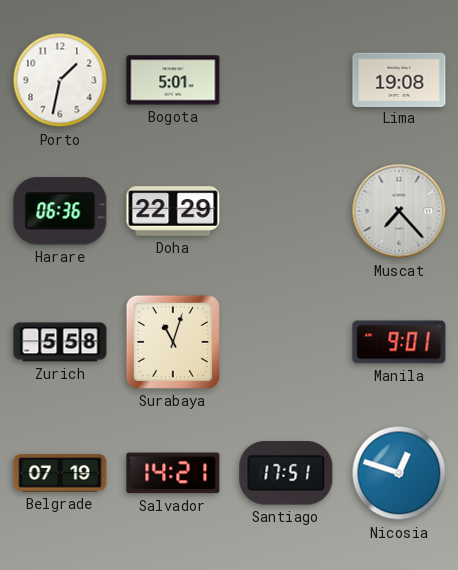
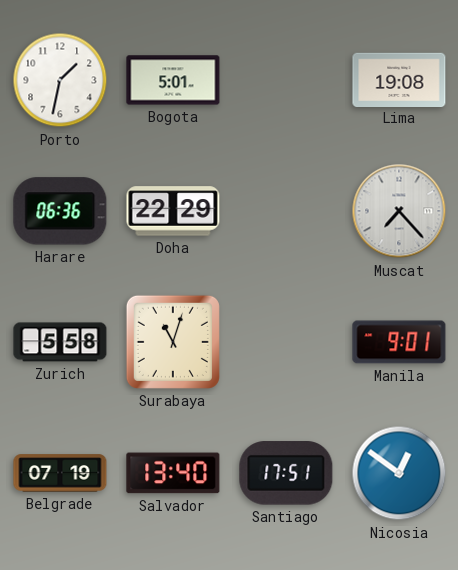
Salvador: 14:21 -> 13:40
Nicosia: 12:48 -> 12:51
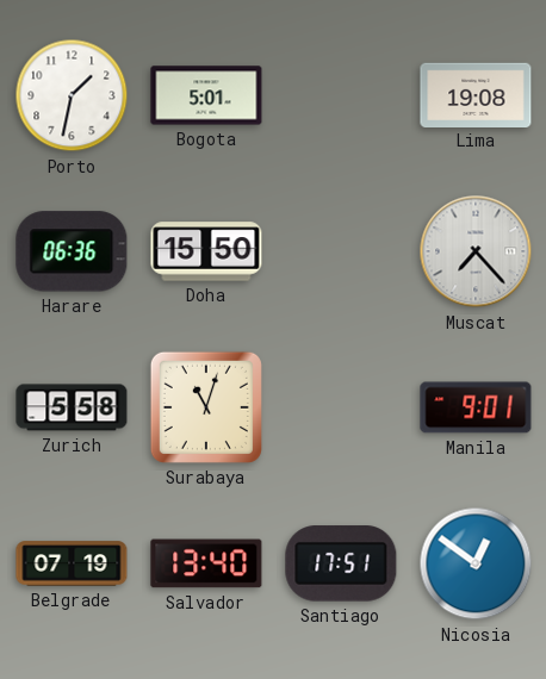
Doha: 22:29 -> 15:50
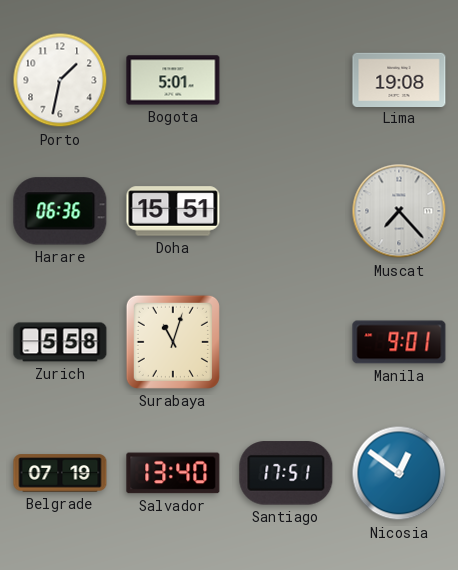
Doha: 15:50 -> 15:51
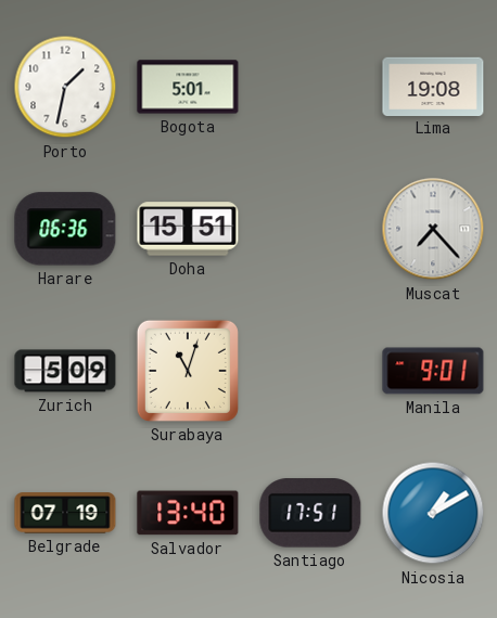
Zurich: 5:58 -> 5:09
Nicosia: 12:51 -> 1:10
